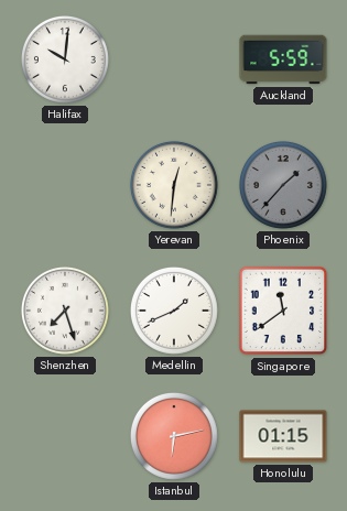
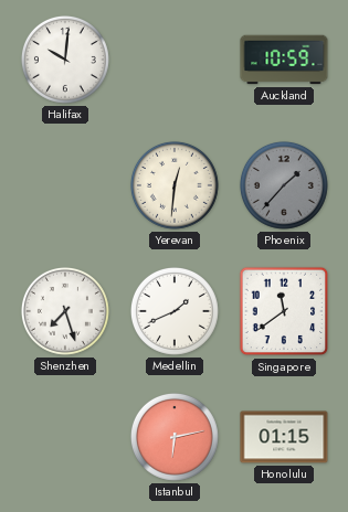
Auckland: 5:59 -> 10:59
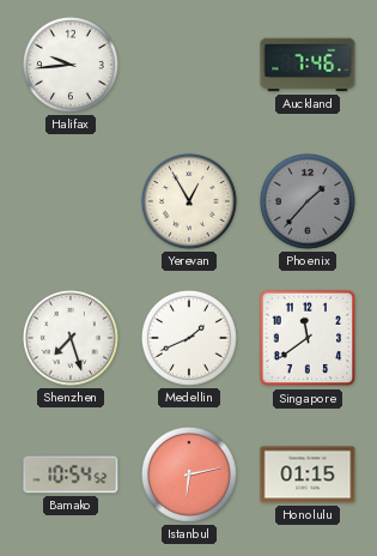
Halifax: 10:01 -> 9:44
Auckland: 10:59 -> 7:46
Yerevan: 12:31 -> 12:55
Bamako: none -> 10:54
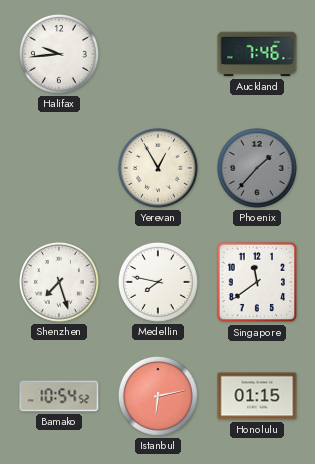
Medellin: 1:41 -> 7:47
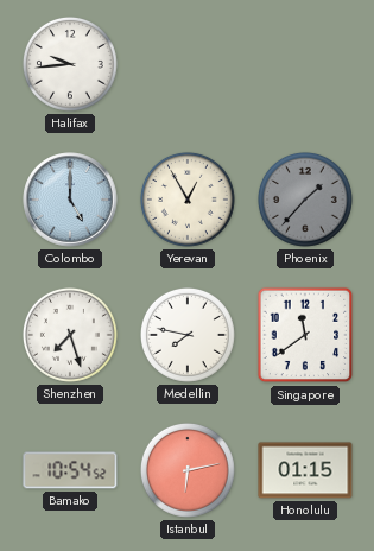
Auckland: 7:46 -> none
Colombo: none -> 5:00
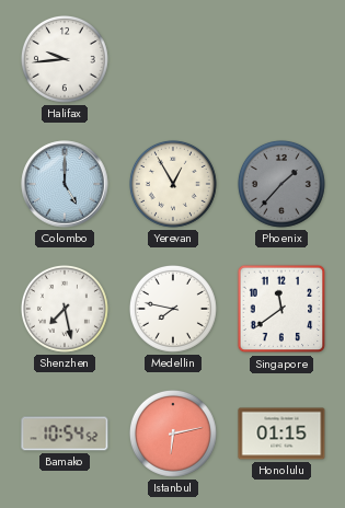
Shenzhen: 7:27 -> 7:28
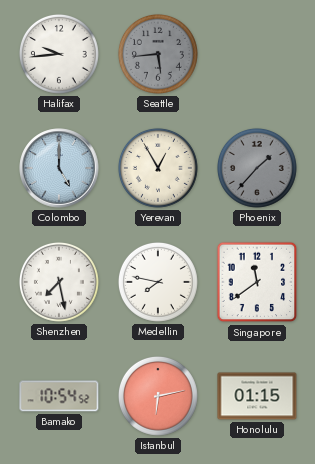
Seattle: none -> 5:44
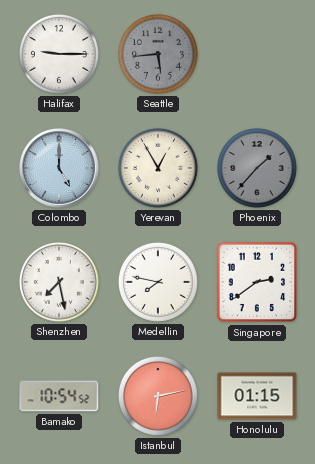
Halifax: 9:44 -> 9:15
Singapore: 11:39 -> 2:39
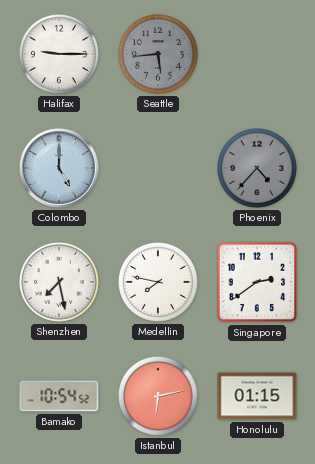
Yerevan: 12:55 -> none
Phoenix: 1:37 -> 4:37
